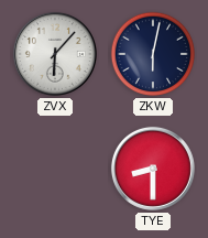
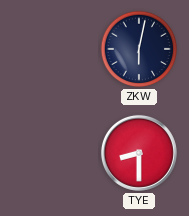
ZVX: 6:07 -> none
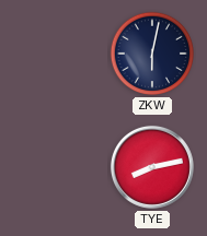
TYE: 8:30 -> 8:13
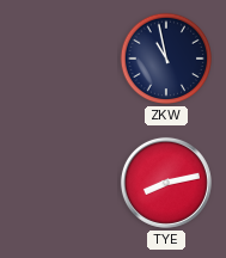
ZKW: 6:02 -> 10:58
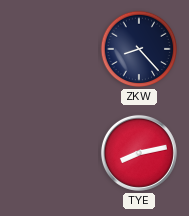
ZKW: 10:58 -> 8:23
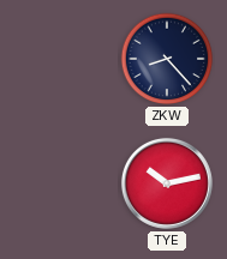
TYE: 8:13 -> 10:13
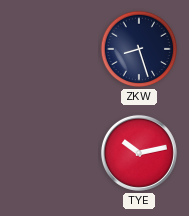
ZKW: 8:23 -> 8:27
